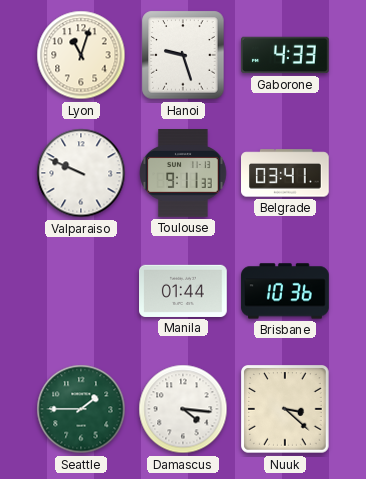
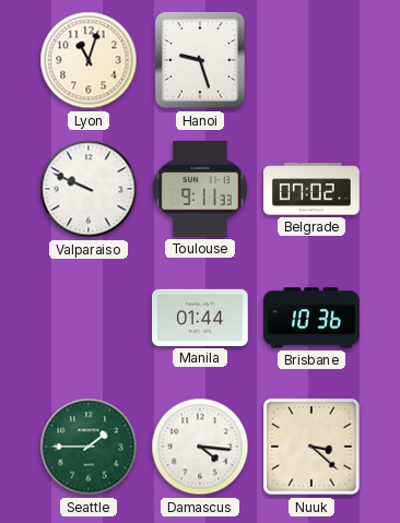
Gaborone: 4:33 -> none
Belgrade: 03:41 -> 07:02
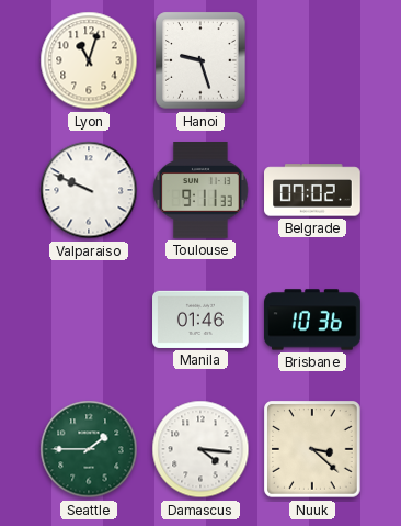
Manila: 01:44 -> 01:46
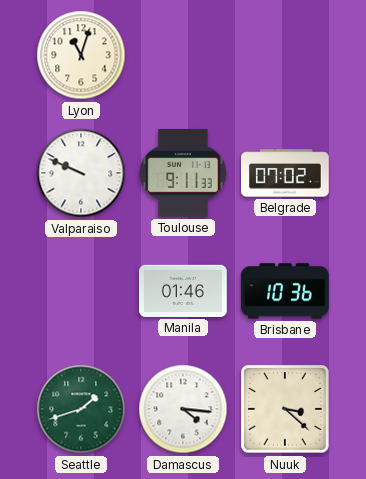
Hanoi: 9:27 -> none
Seattle: 1:45 -> 1:42
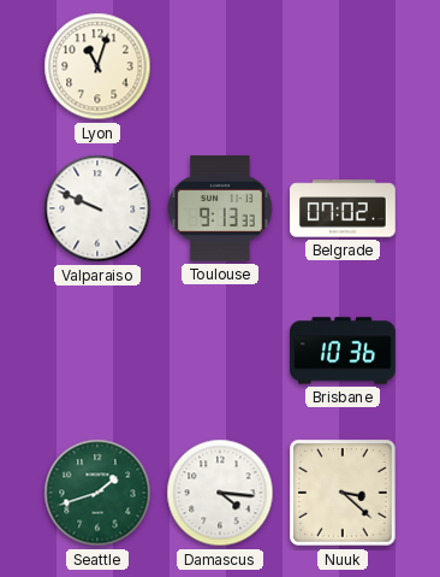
Toulouse: 9:11 -> 9:13
Manila: 01:46 -> none
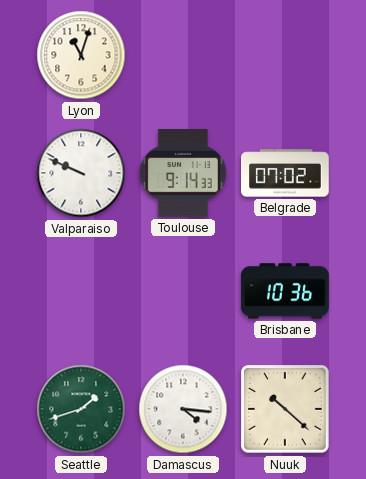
Toulouse: 9:13 -> 9:14
Nuuk: 3:22 -> 10:22
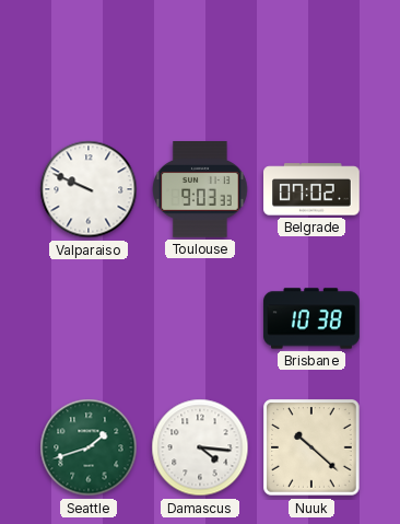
Lyon: 11:03 -> none
Toulouse: 9:14 -> 9:03
Brisbane: 10:36 -> 10:38
